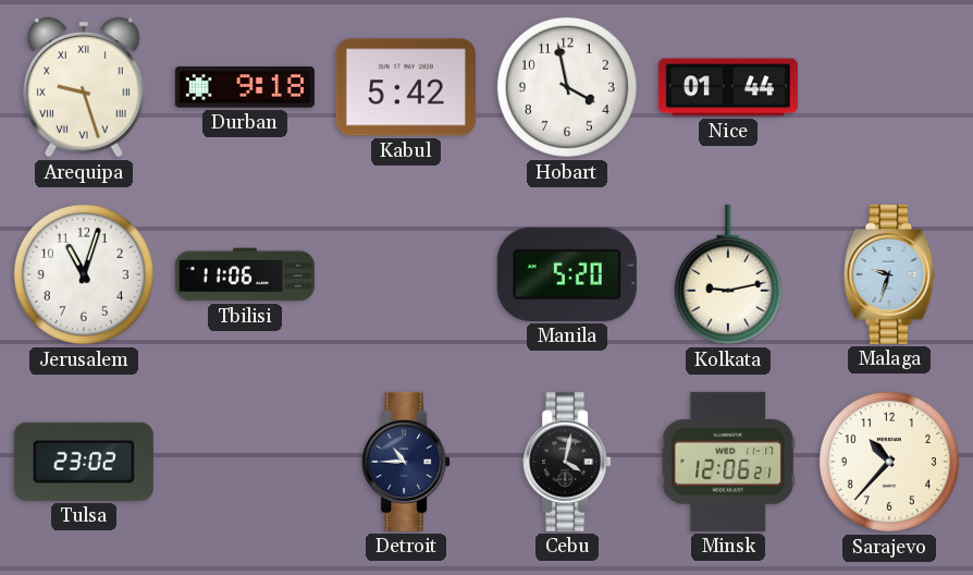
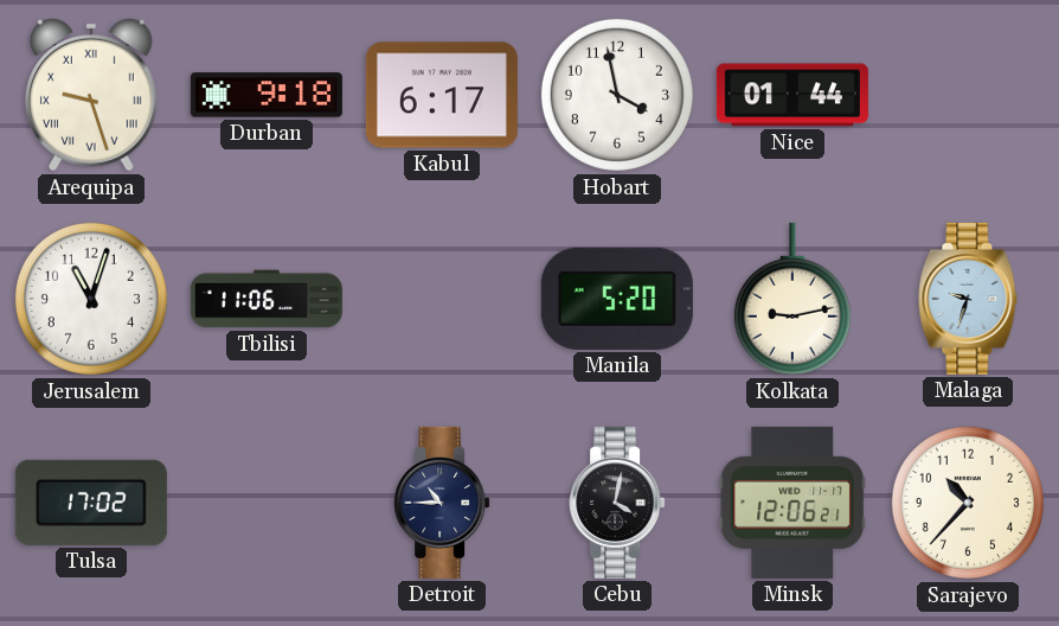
Kabul: 5:42 -> 6:17
Tulsa: 23:02 -> 17:02
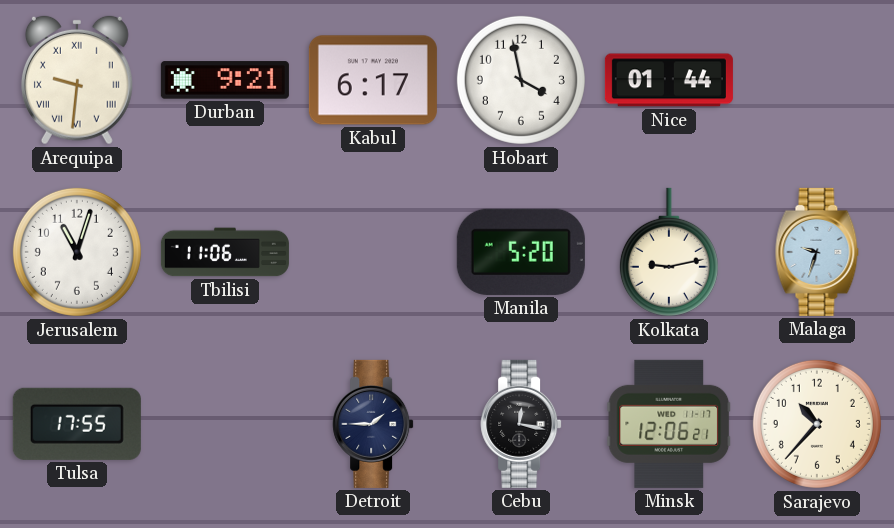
Arequipa: 9:27 -> 9:31
Durban: 9:18 -> 9:21
Tulsa: 17:02 -> 17:55
Detroit: 10:45 -> 1:45
Cebu: 4:02 -> 12:17
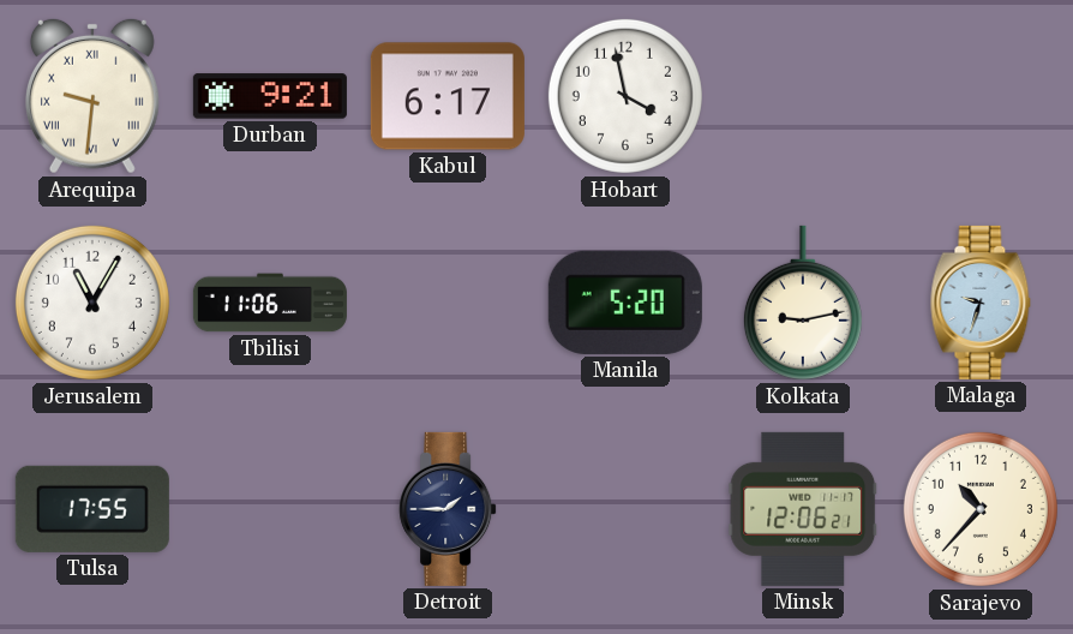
Nice: 01:44 -> none
Jerusalem: 11:03 -> 11:05
Cebu: 12:17 -> none
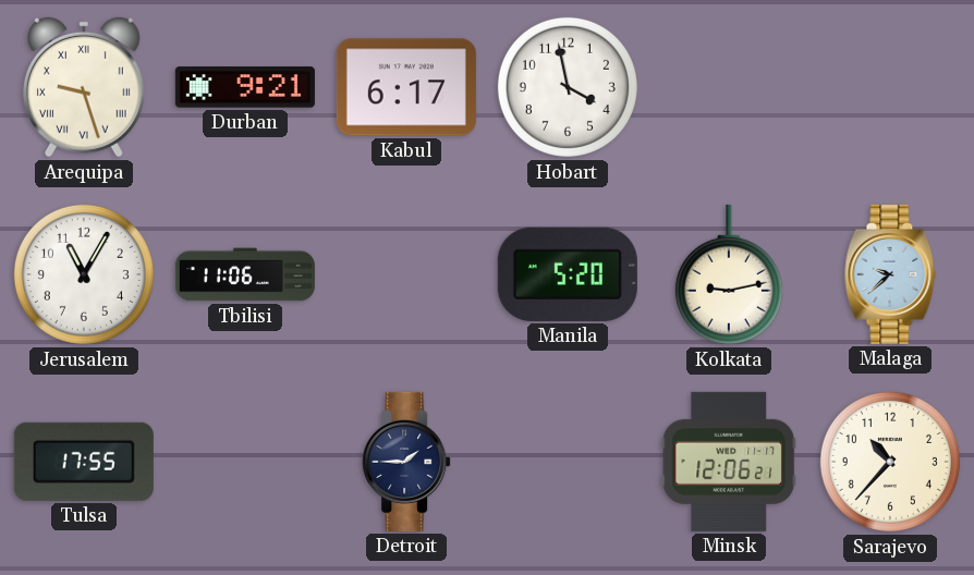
Arequipa: 9:31 -> 9:27
Malaga: 9:33 -> 9:38
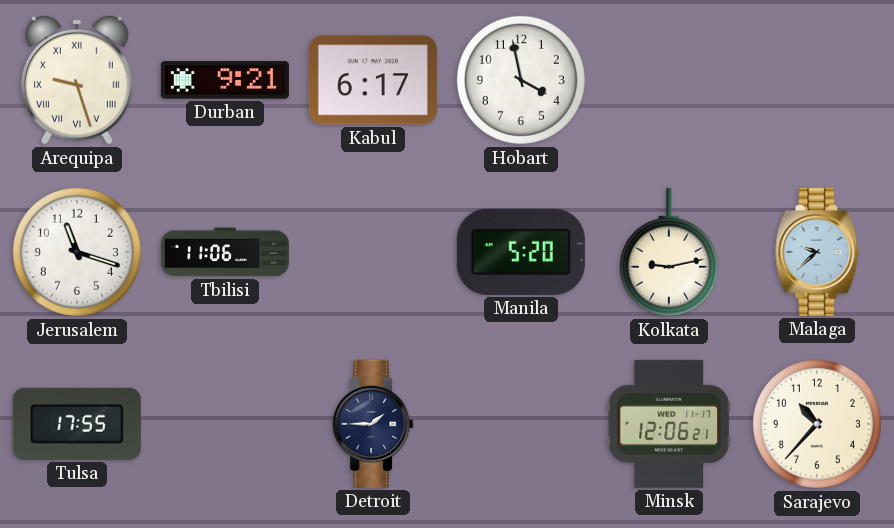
Jerusalem: 11:05 -> 11:18
